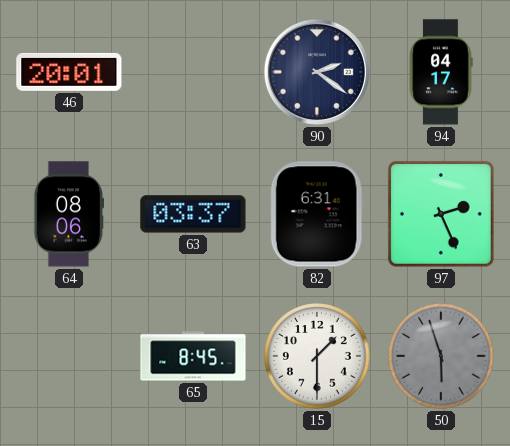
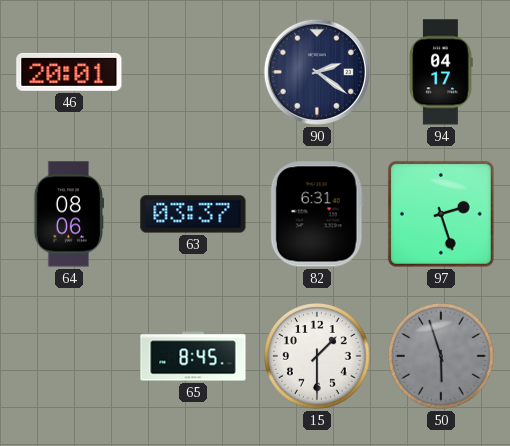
97: 2:26 -> 2:27
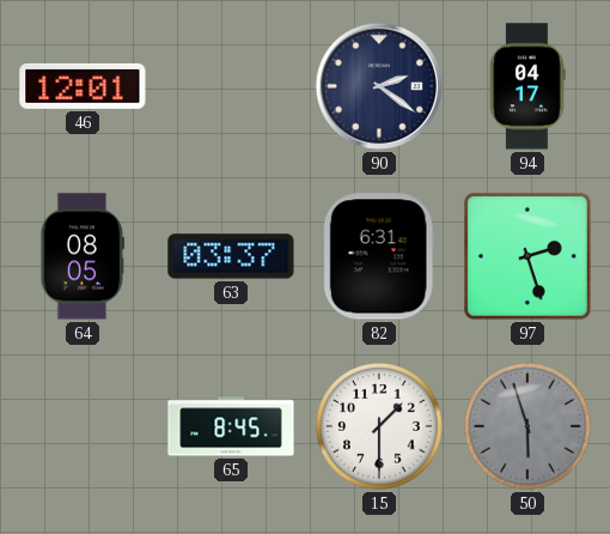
46: 20:01 -> 12:01
64: 08:06 -> 08:05
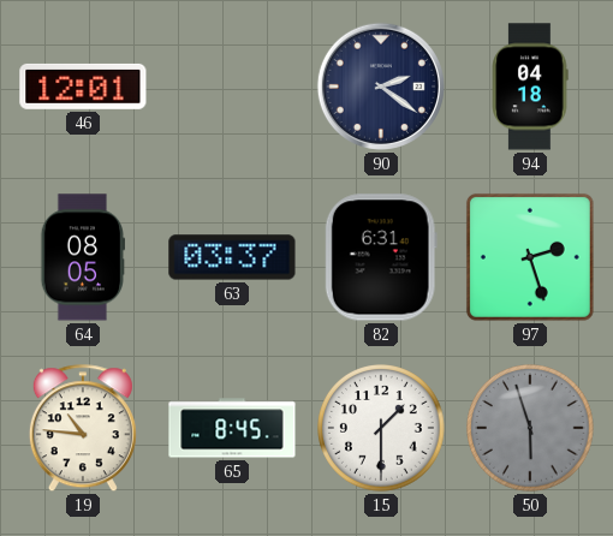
94: 04:17 -> 04:18
19: none -> 10:46
